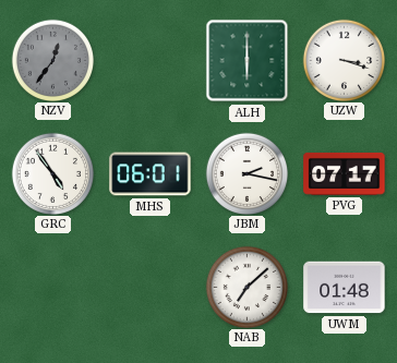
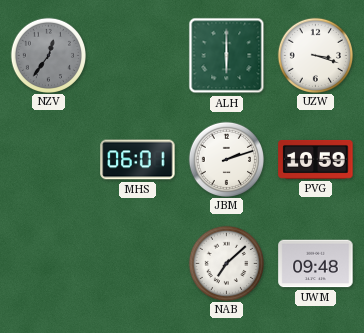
GRC: 4:54 -> none
JBM: 2:17 -> 2:12
PVG: 07:17 -> 10:59
UWM: 01:48 -> 09:48
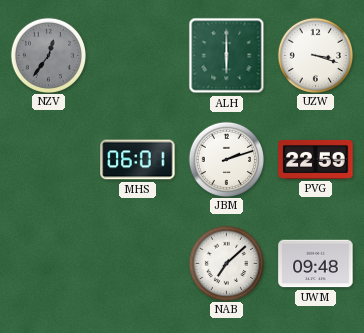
PVG: 10:59 -> 22:59
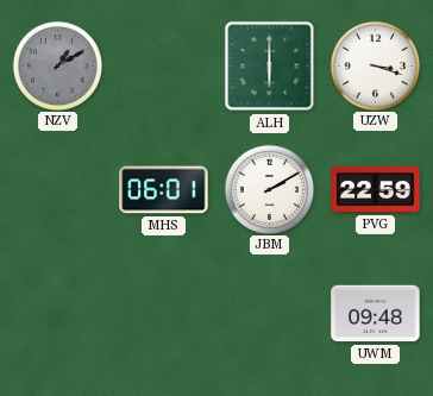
NZV: 12:36 -> 1:10
JBM: 2:12 -> 2:10
NAB: 7:08 -> none
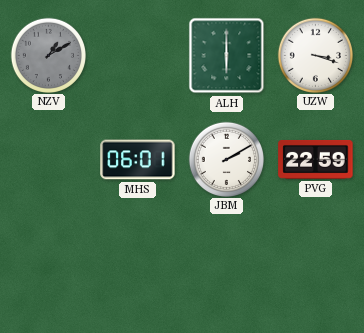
UWM: 09:48 -> none
